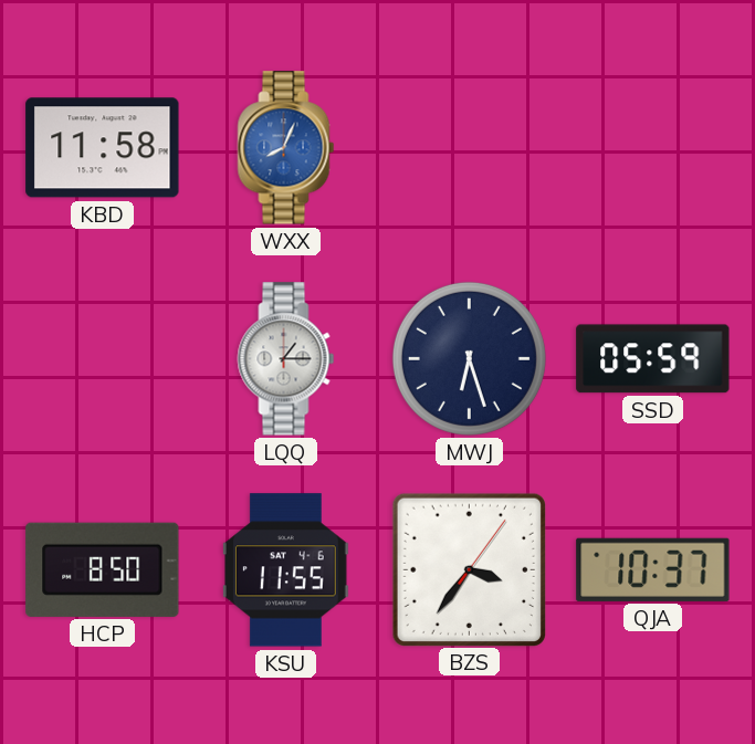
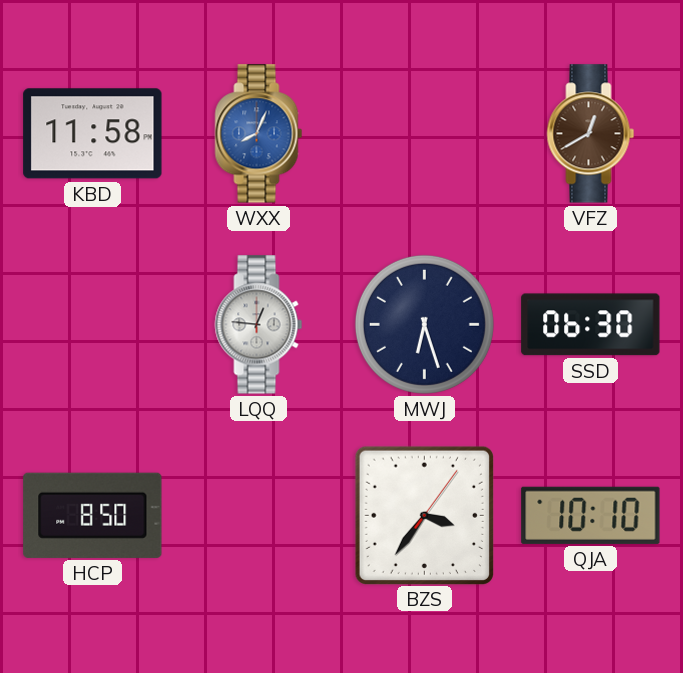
VFZ: none -> 12:40
LQQ: 1:15 -> 12:46
SSD: 05:59 -> 06:30
KSU: 11:55 -> none
QJA: 10:37 -> 10:10
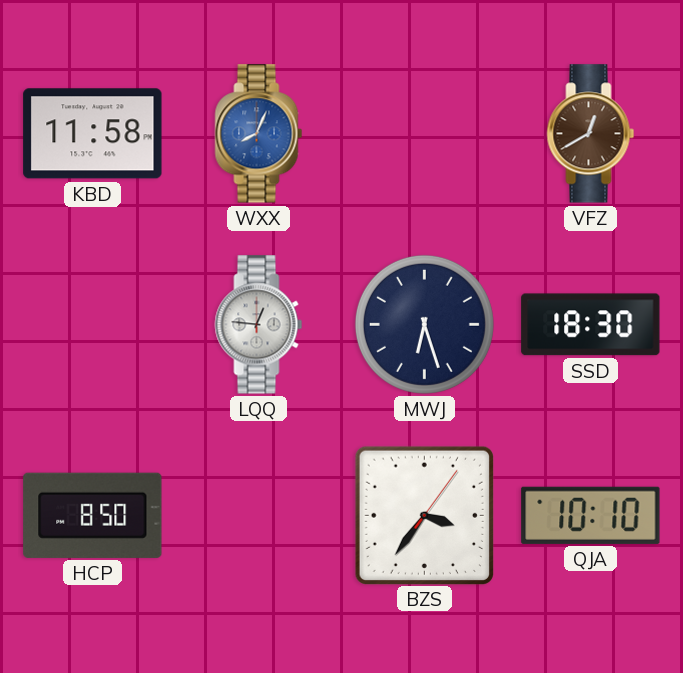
SSD: 06:30 -> 18:30
